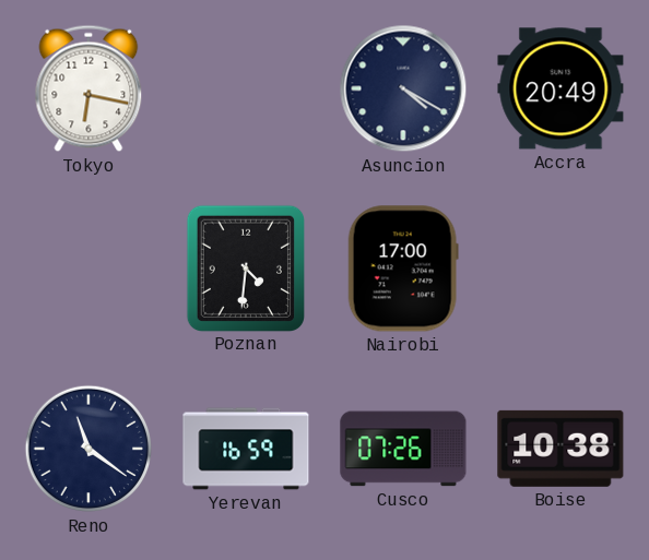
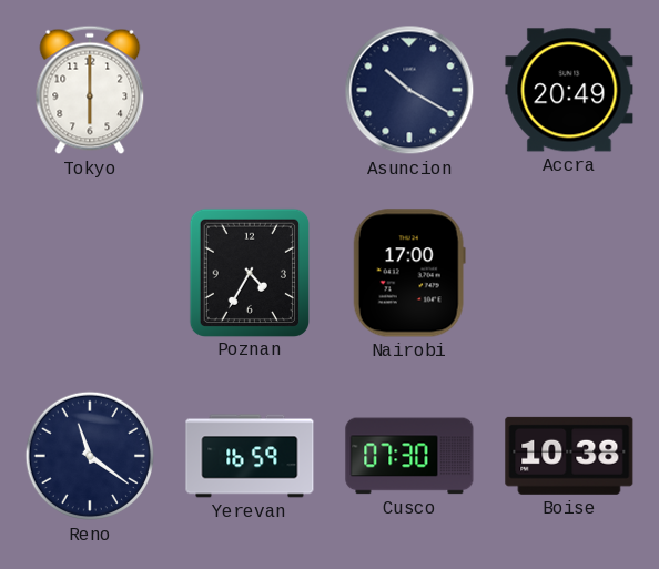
Tokyo: 6:17 -> 6:00
Asuncion: 4:20 -> 10:20
Poznan: 4:31 -> 4:35
Cusco: 07:26 -> 07:30
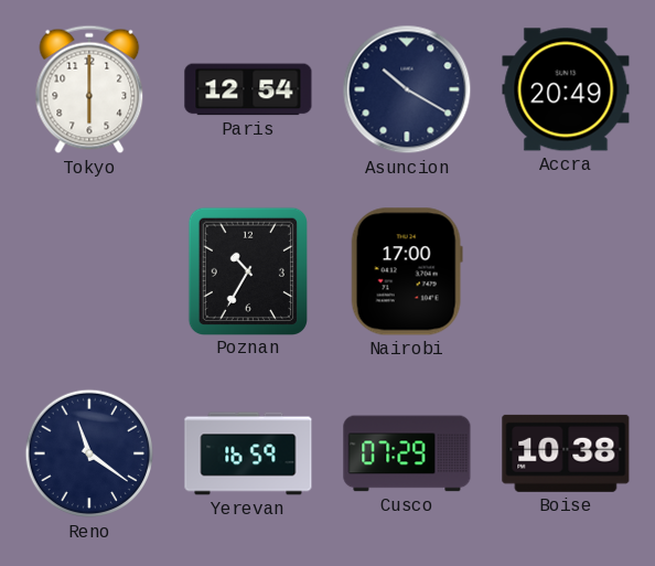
Paris: none -> 12:54
Poznan: 4:35 -> 10:35
Cusco: 07:30 -> 07:29
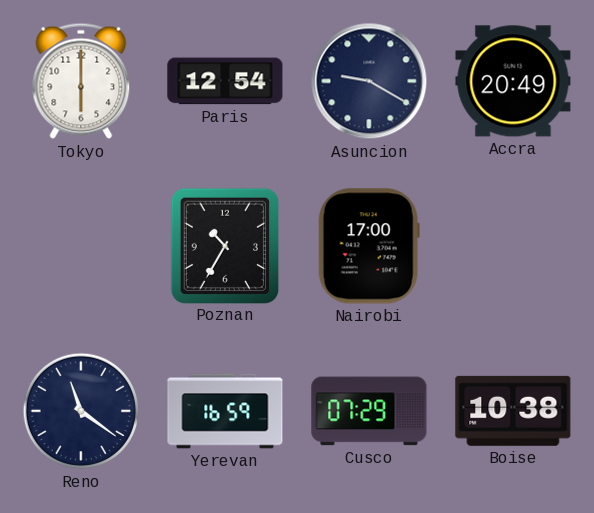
Asuncion: 10:20 -> 9:20
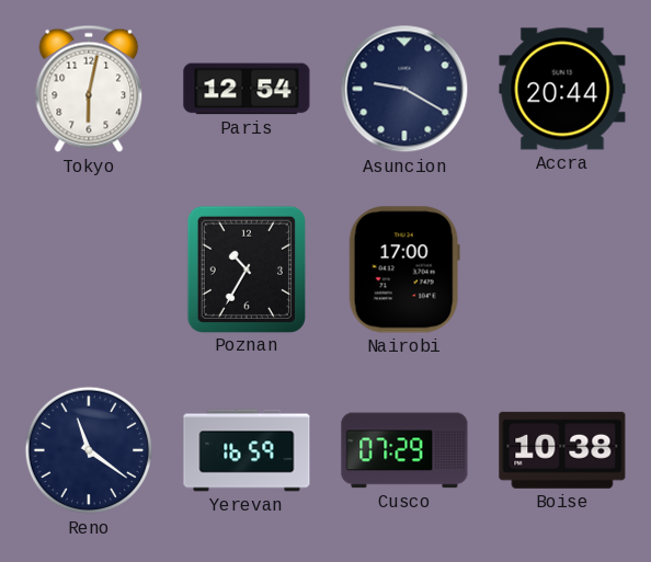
Tokyo: 6:00 -> 6:02
Accra: 20:49 -> 20:44
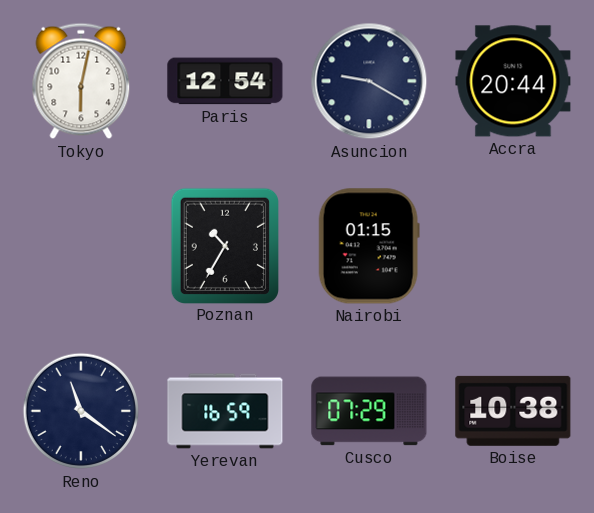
Nairobi: 17:00 -> 01:15
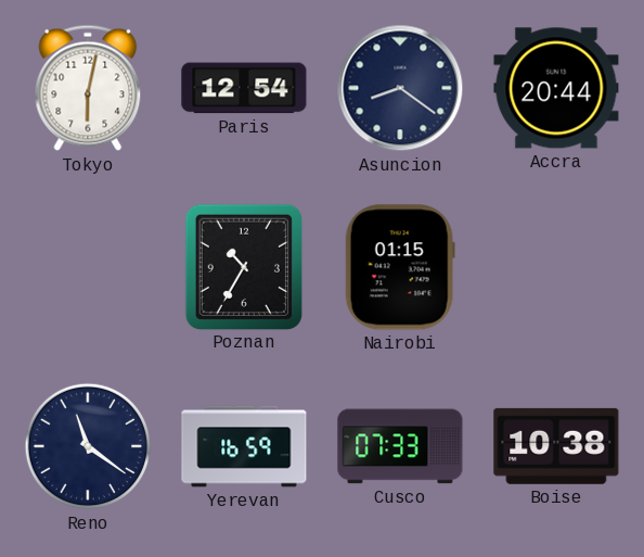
Asuncion: 9:20 -> 8:21
Cusco: 07:29 -> 07:33
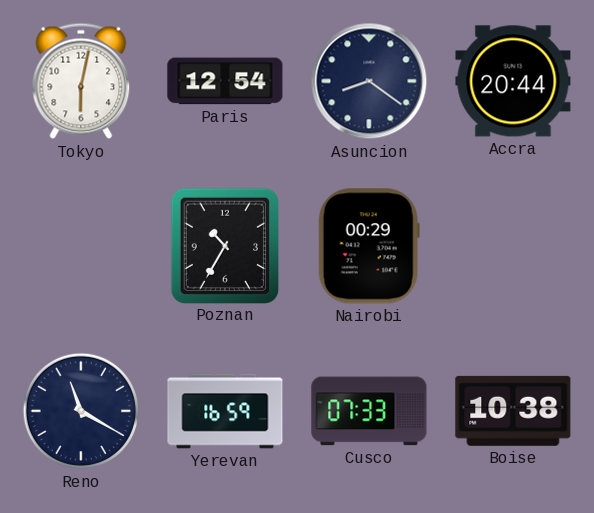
Nairobi: 01:15 -> 00:29
Reno: 11:21 -> 11:20
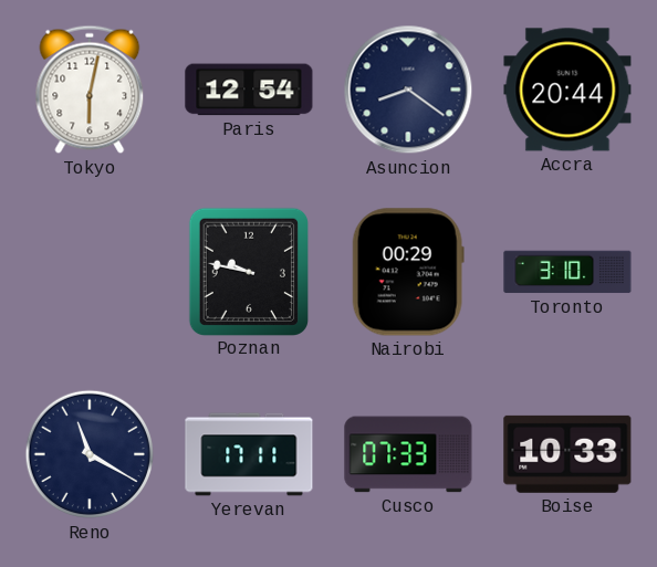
Poznan: 10:35 -> 9:47
Toronto: none -> 3:10
Yerevan: 16:59 -> 17:11
Boise: 10:38 -> 10:33
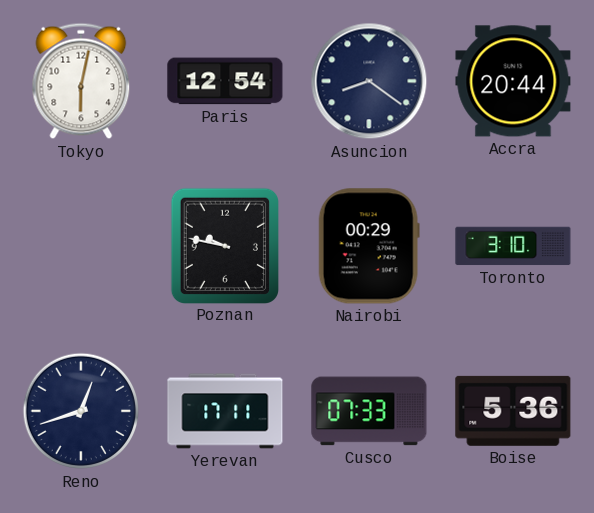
Reno: 11:20 -> 12:42
Boise: 10:33 -> 5:36
